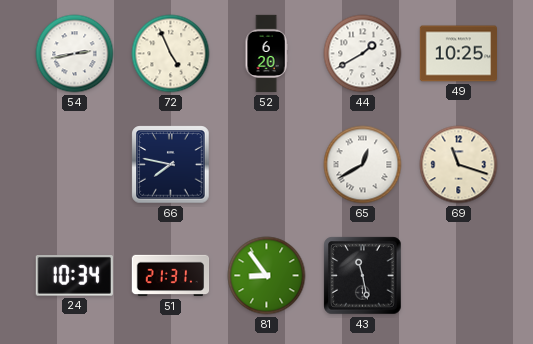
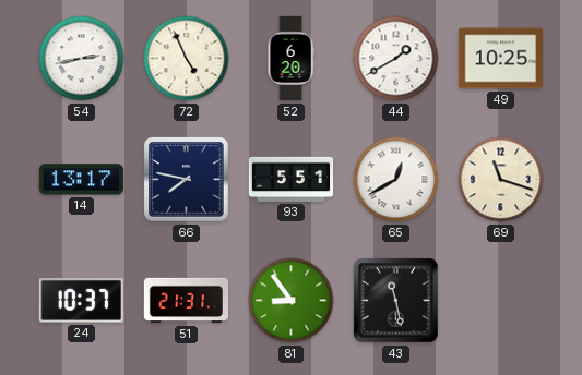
14: none -> 13:17
93: none -> 5:51
24: 10:34 -> 10:37
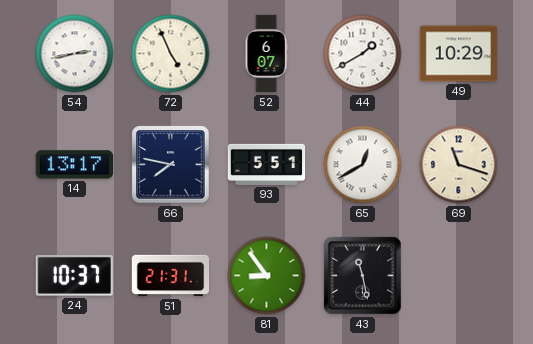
52: 6:20 -> 6:07
49: 10:25 -> 10:29
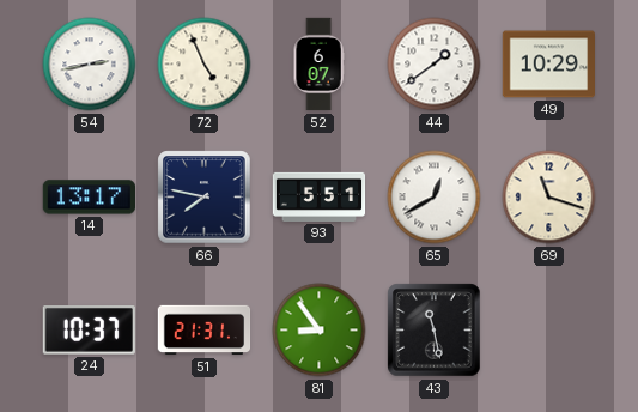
44: 1:40 -> 1:39
